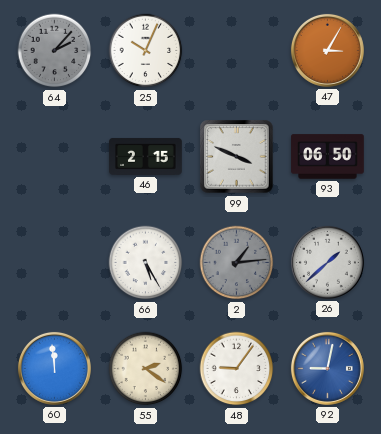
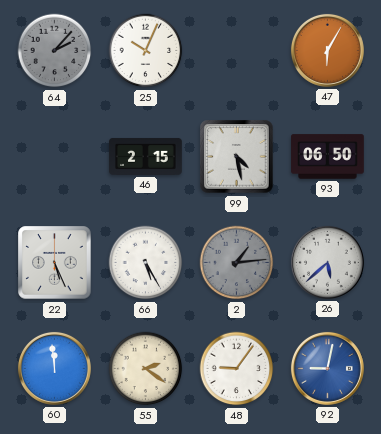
47: 3:05 -> 6:05
99: 3:49 -> 4:28
22: none -> 5:26
26: 1:38 -> 5:38
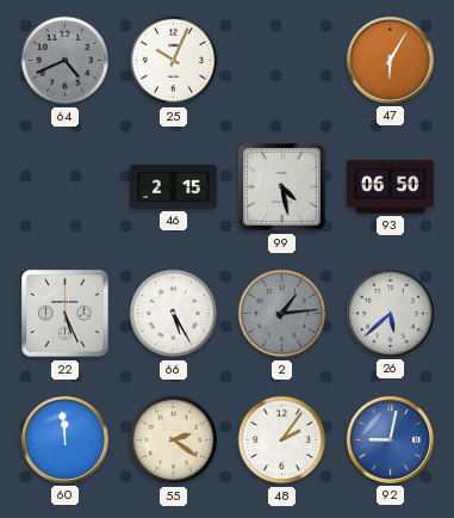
64: 2:07 -> 4:41
48: 9:06 -> 2:06
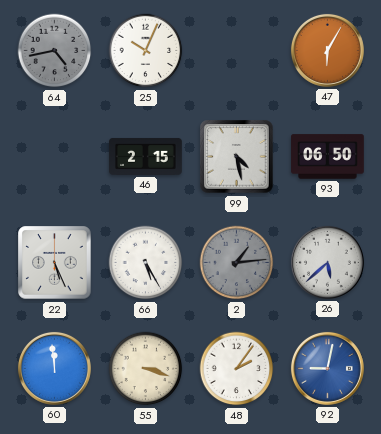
64: 4:41 -> 4:43
55: 2:21 -> 3:18
